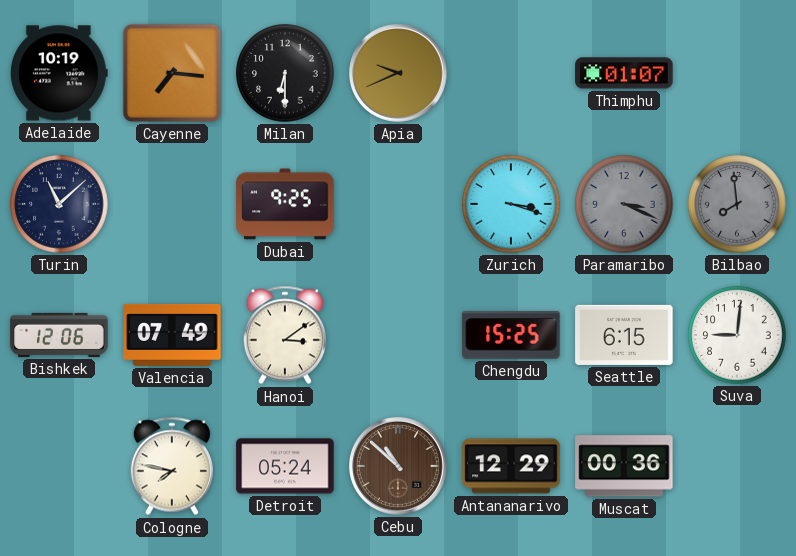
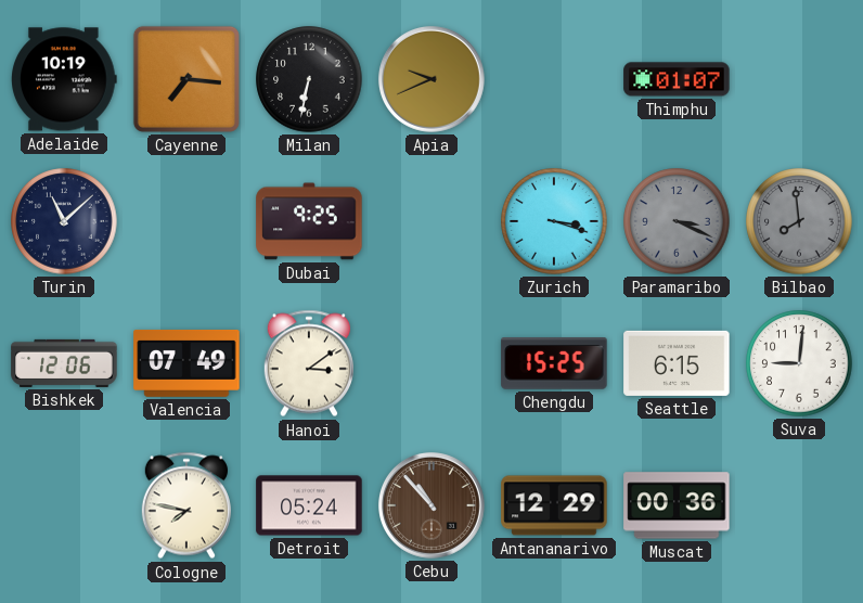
Milan: 6:30 -> 6:32
Cebu: 10:52 -> 10:53
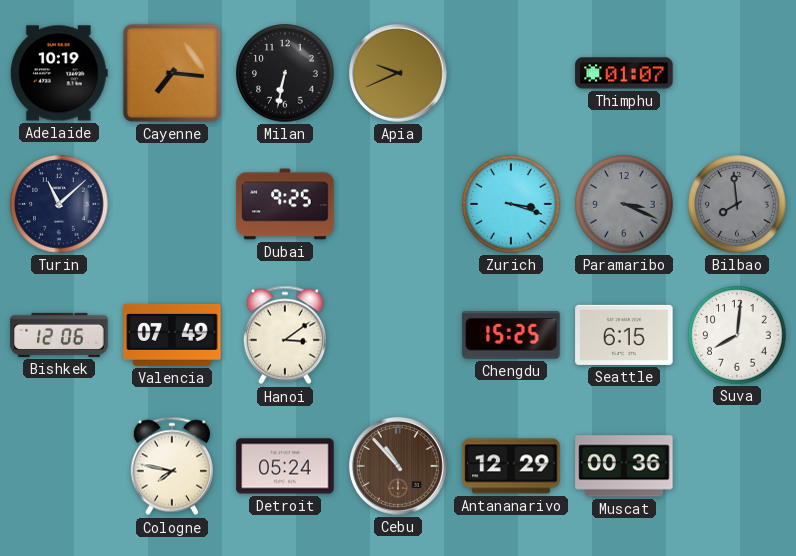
Suva: 9:01 -> 8:01
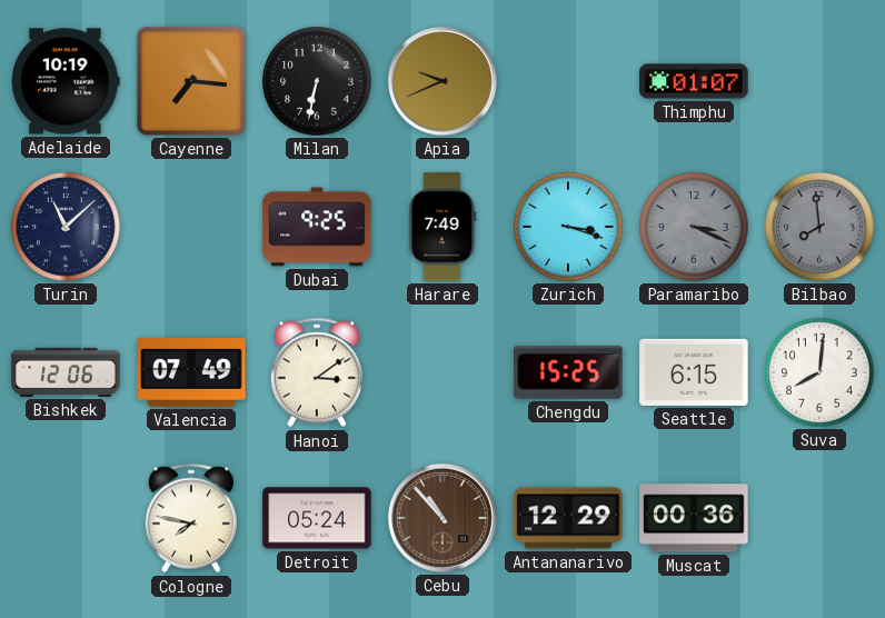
Harare: none -> 7:49
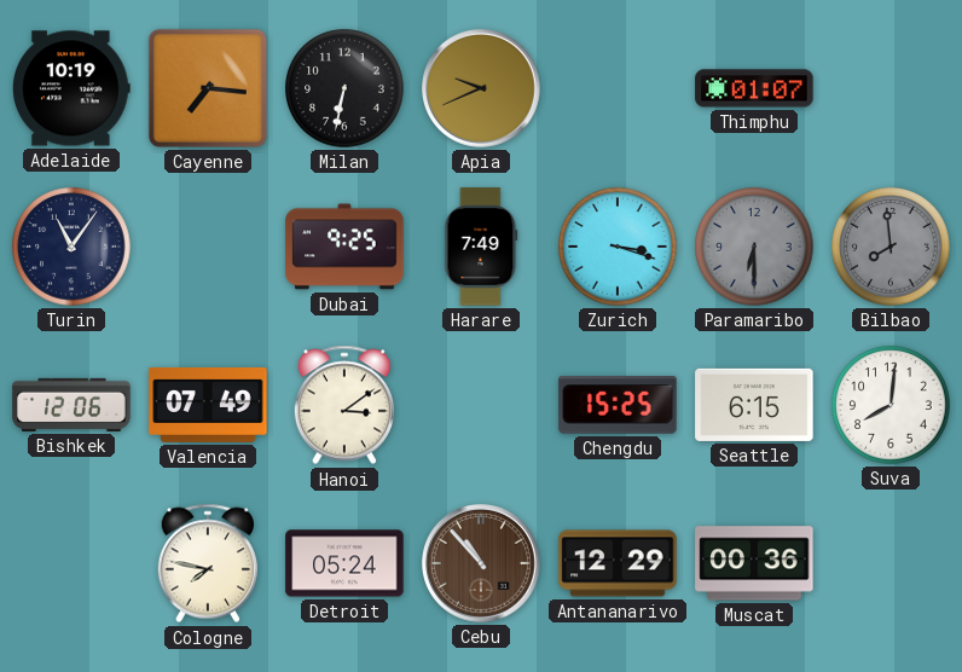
Turin: 11:08 -> 11:06
Paramaribo: 3:19 -> 6:30
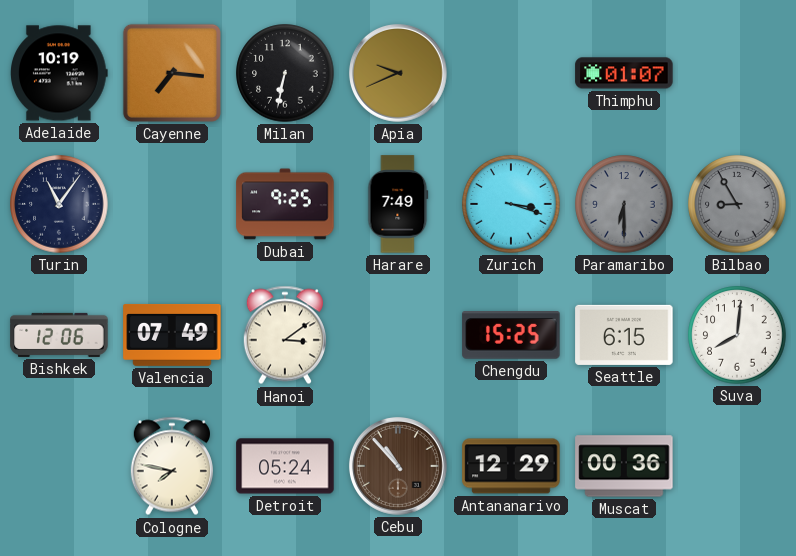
Bilbao: 7:59 -> 8:55
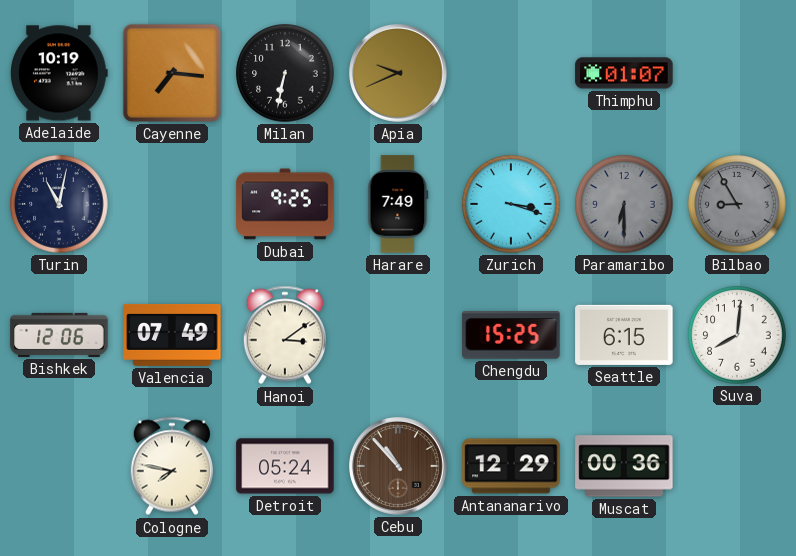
Turin: 11:06 -> 11:02
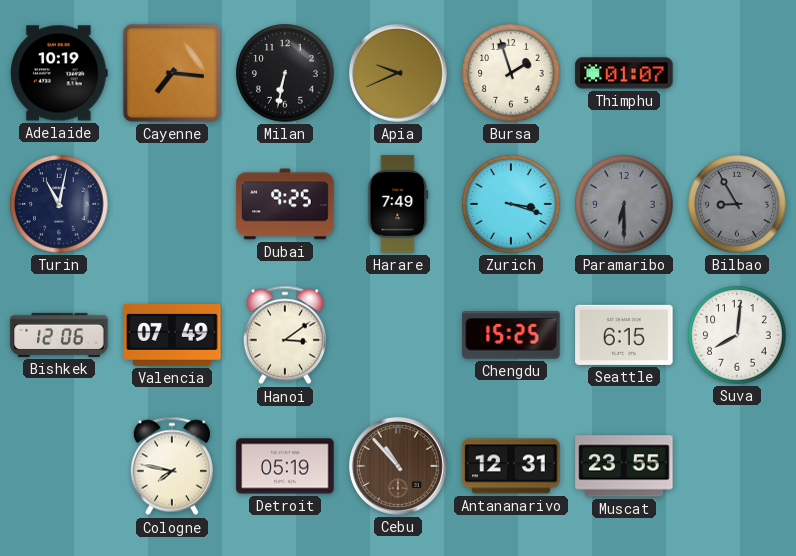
Bursa: none -> 1:57
Detroit: 05:24 -> 05:19
Antananarivo: 12:29 -> 12:31
Muscat: 00:36 -> 23:55
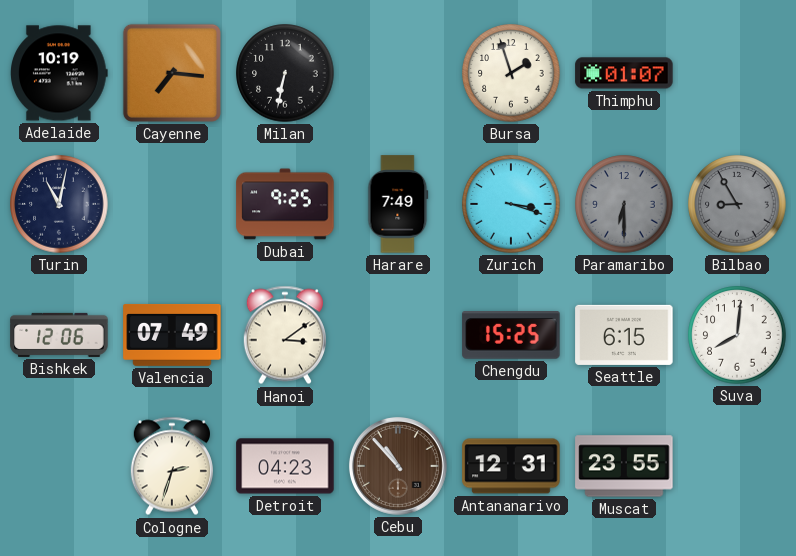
Apia: 9:41 -> none
Cologne: 7:47 -> 2:33
Detroit: 05:19 -> 04:23
